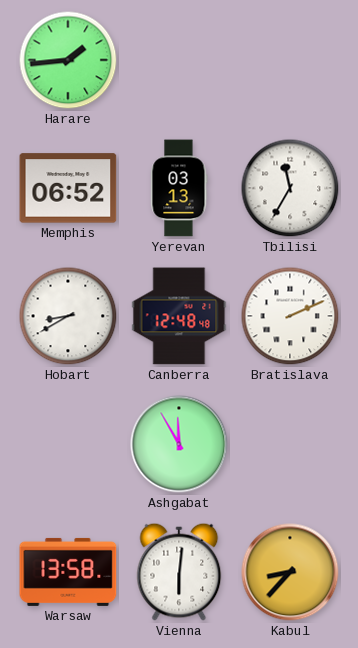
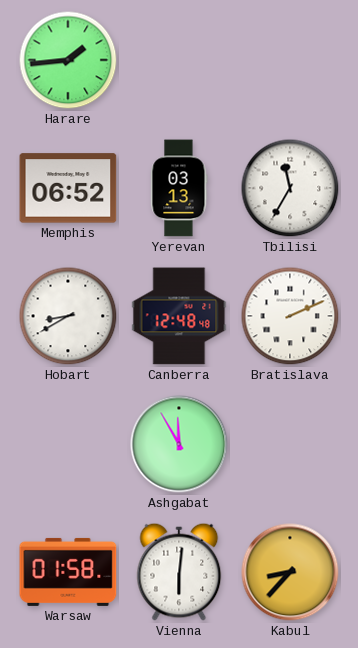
Warsaw: 13:58 -> 01:58
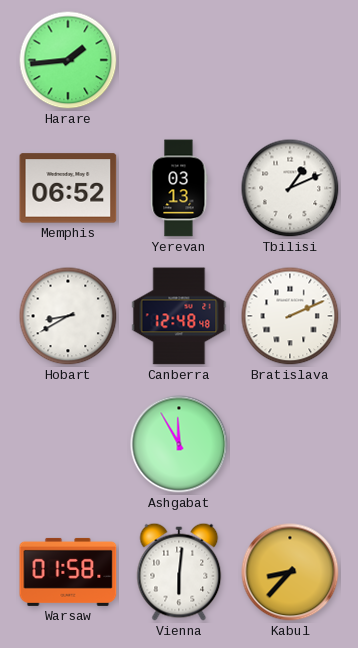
Tbilisi: 11:35 -> 1:11
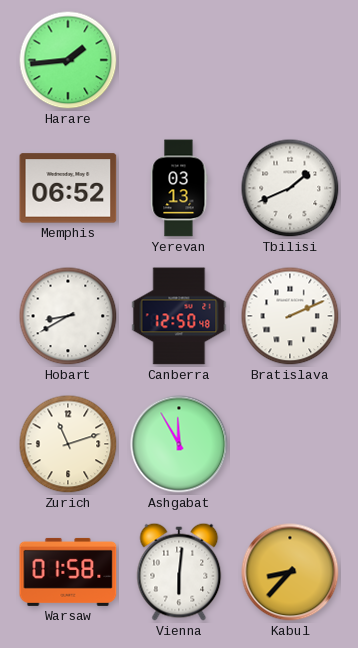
Tbilisi: 1:11 -> 1:41
Canberra: 12:48 -> 12:50
Zurich: none -> 11:12
